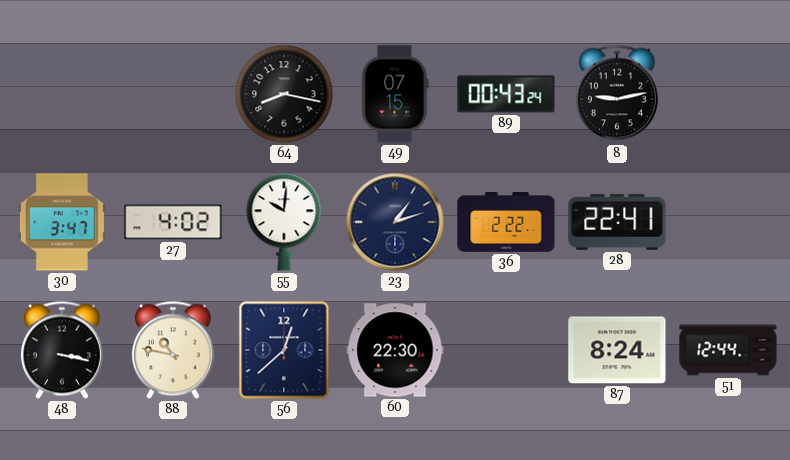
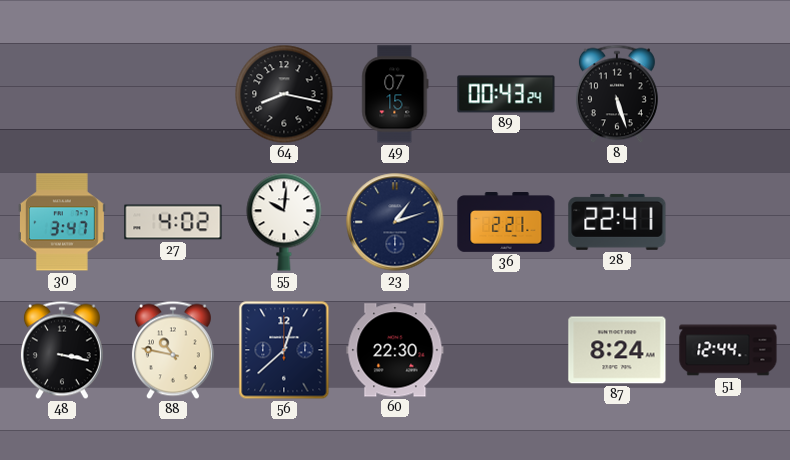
8: 9:13 -> 5:27
36: 2:22 -> 2:21
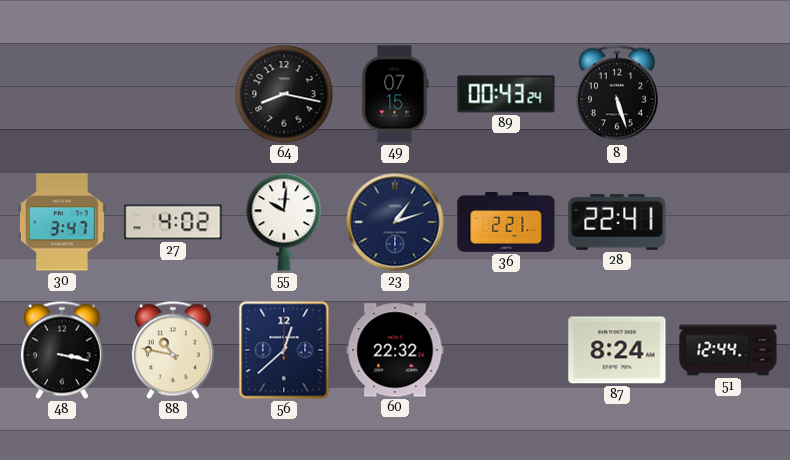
60: 22:30 -> 22:32
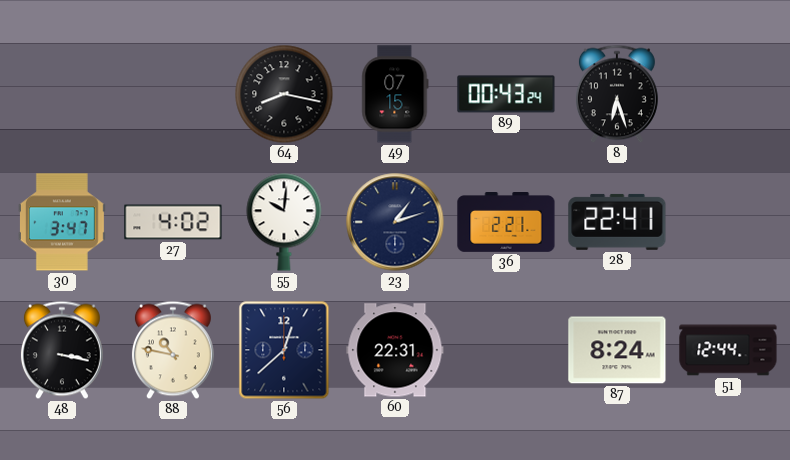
8: 5:27 -> 6:27
60: 22:32 -> 22:31
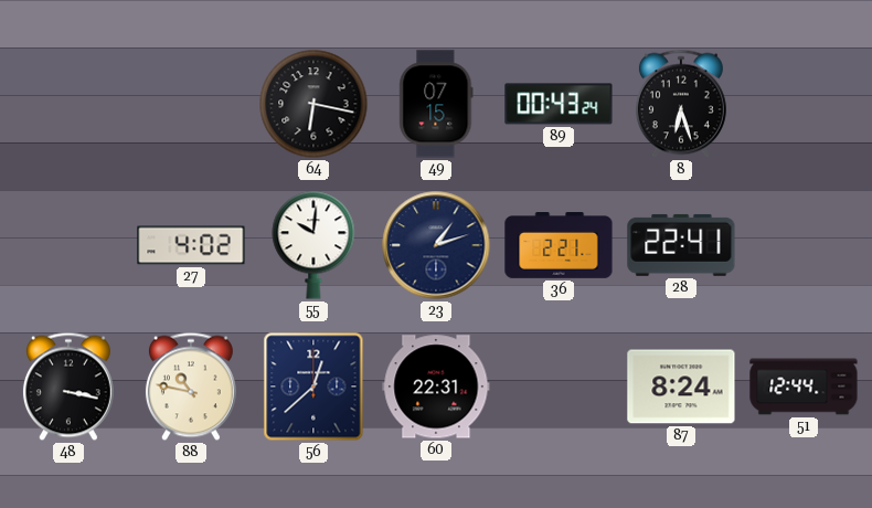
64: 8:17 -> 6:17
30: 3:47 -> none
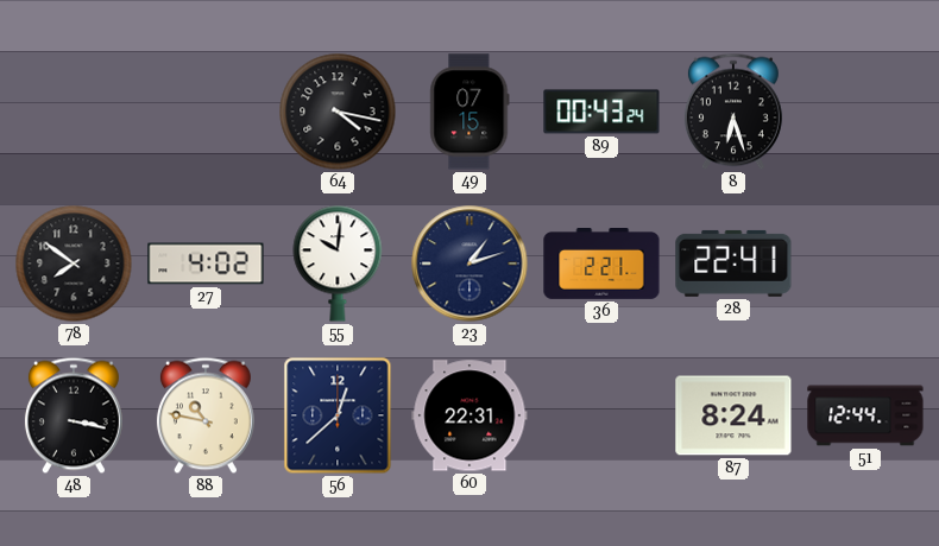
64: 6:17 -> 4:17
78: none -> 7:51
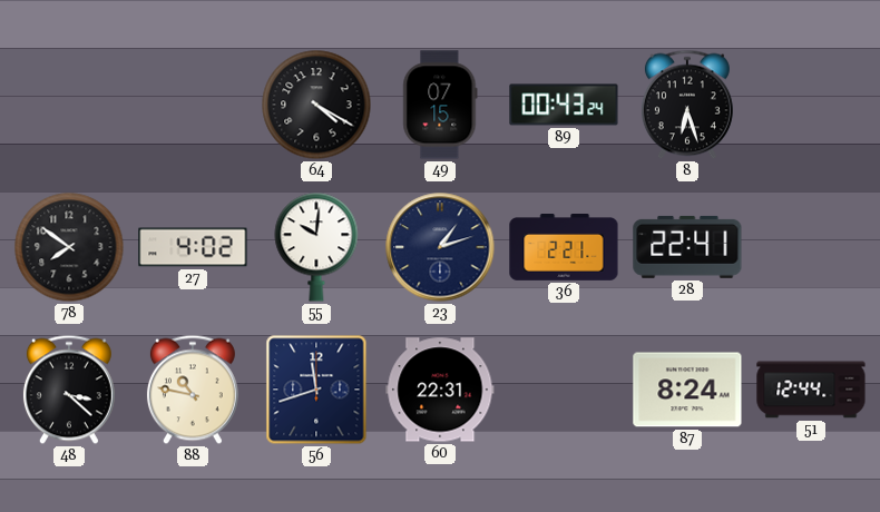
64: 4:17 -> 4:20
48: 3:17 -> 3:22
56: 12:38 -> 11:42
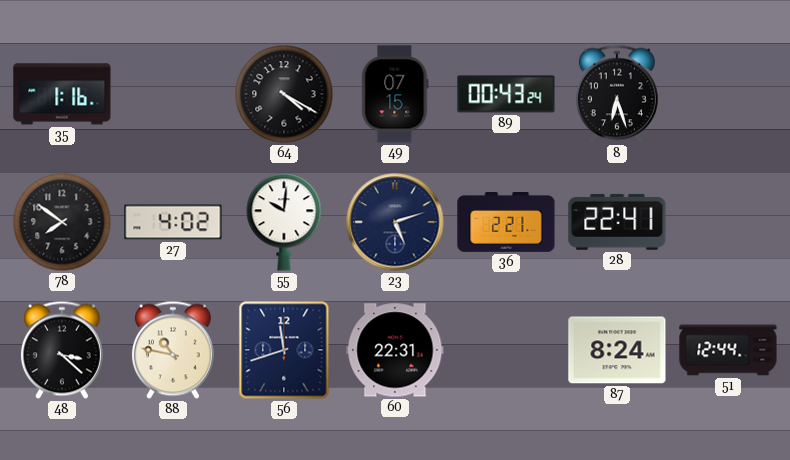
35: none -> 1:16
23: 1:12 -> 5:12
